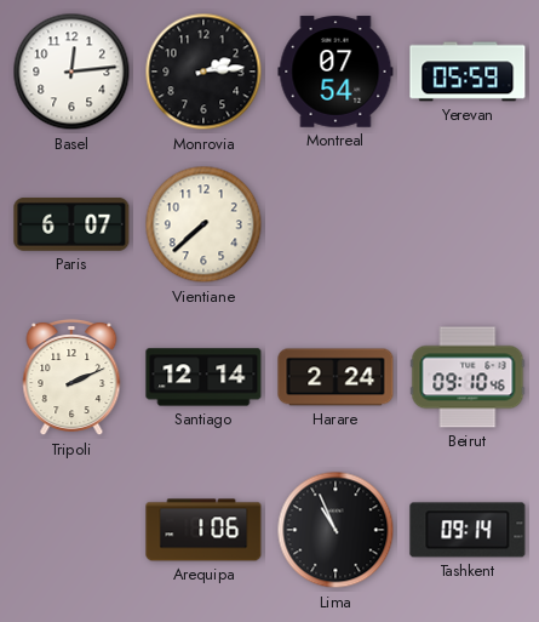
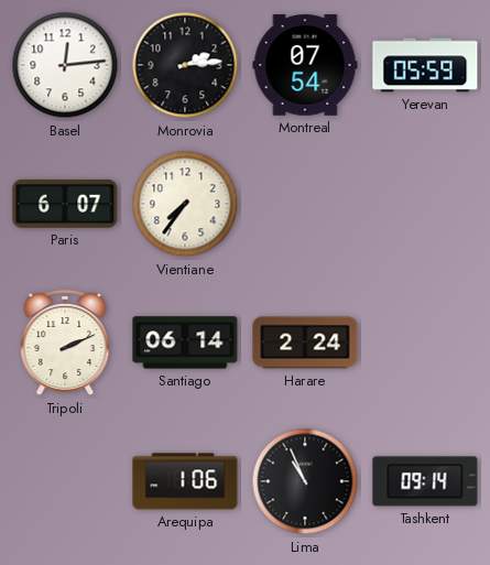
Vientiane: 7:38 -> 7:36
Santiago: 12:14 -> 06:14
Beirut: 09:10 -> none
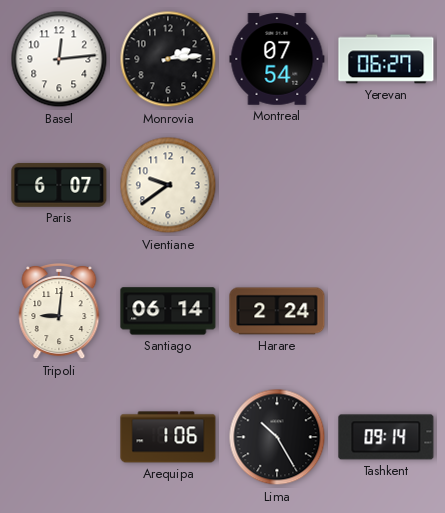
Yerevan: 05:59 -> 06:27
Vientiane: 7:36 -> 9:39
Tripoli: 2:11 -> 9:01
Lima: 10:56 -> 10:25
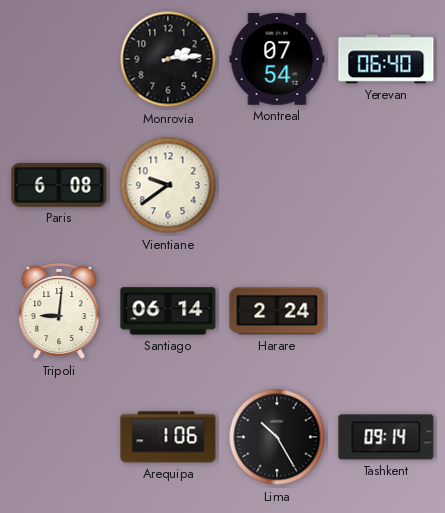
Basel: 12:14 -> none
Yerevan: 06:27 -> 06:40
Paris: 6:07 -> 6:08
